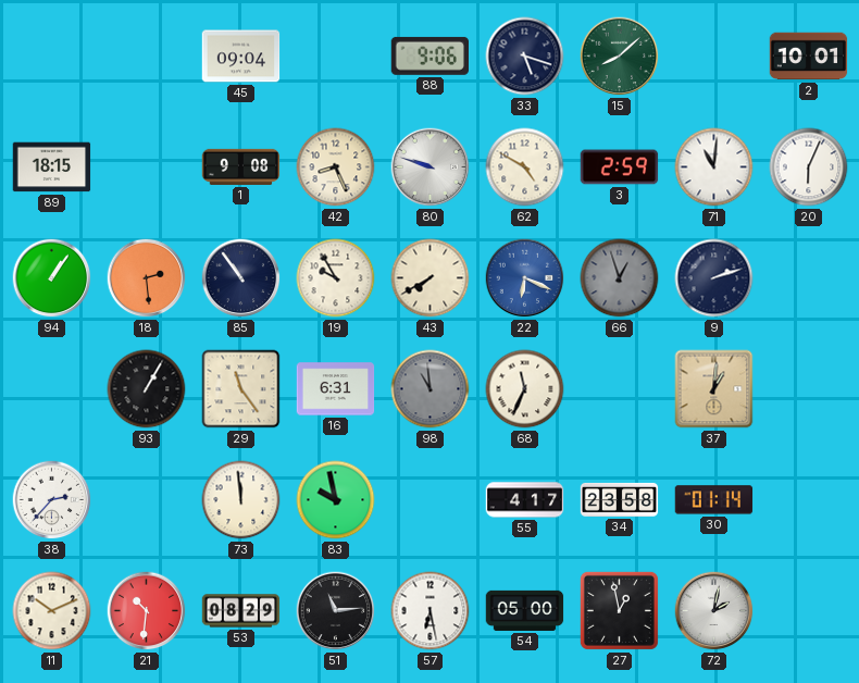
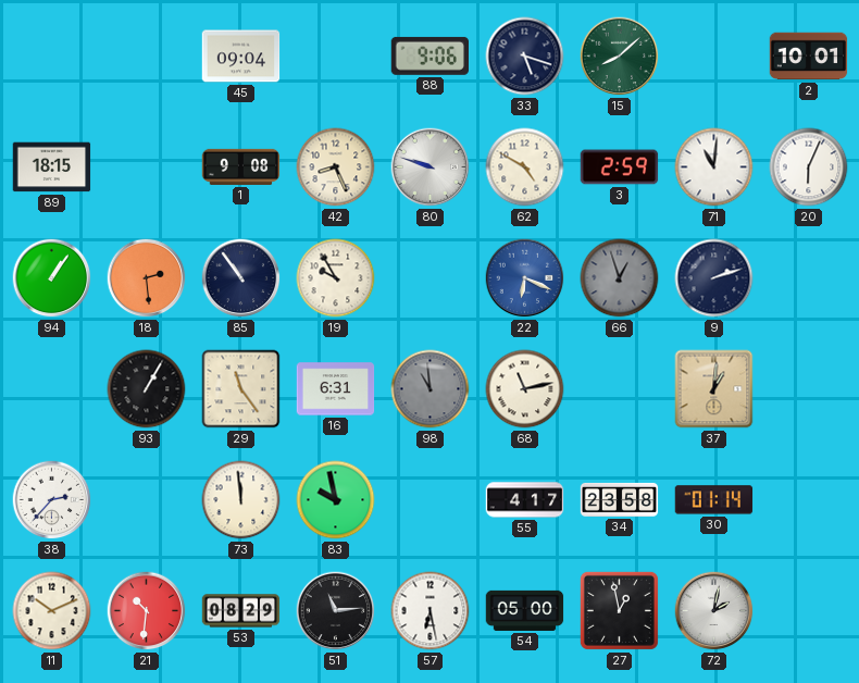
43: 7:40 -> none
68: 11:34 -> 11:13
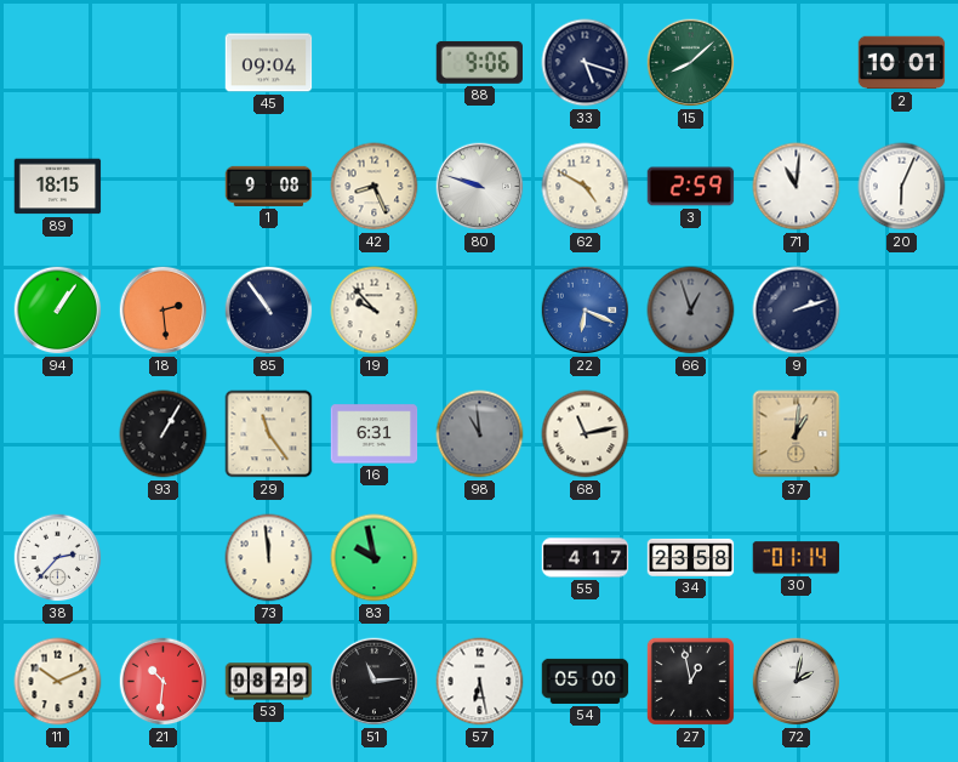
19: 9:55 -> 9:53
